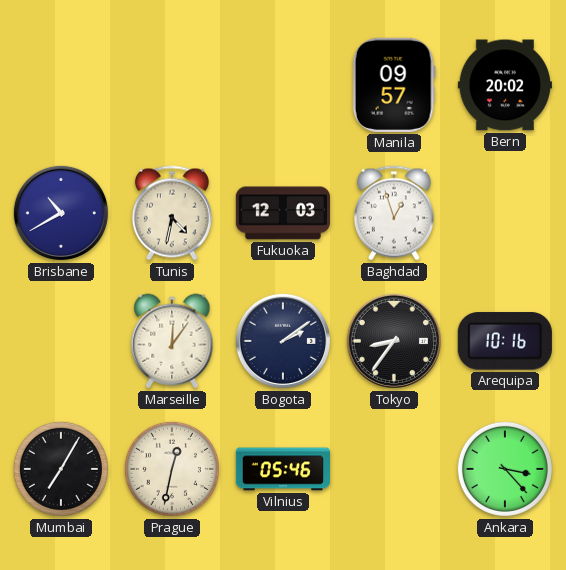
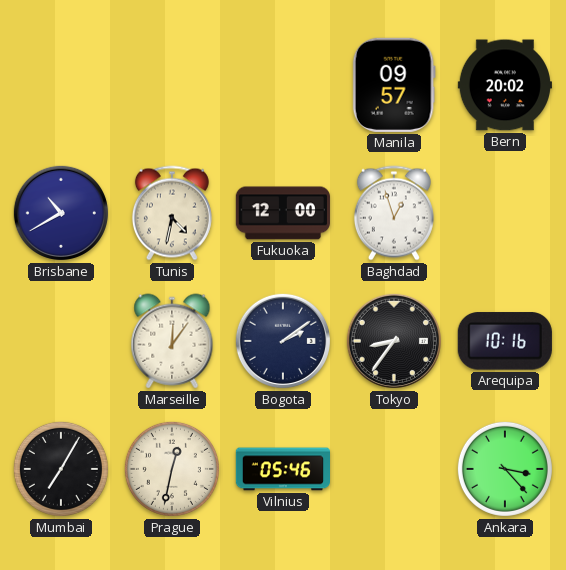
Fukuoka: 12:03 -> 12:00
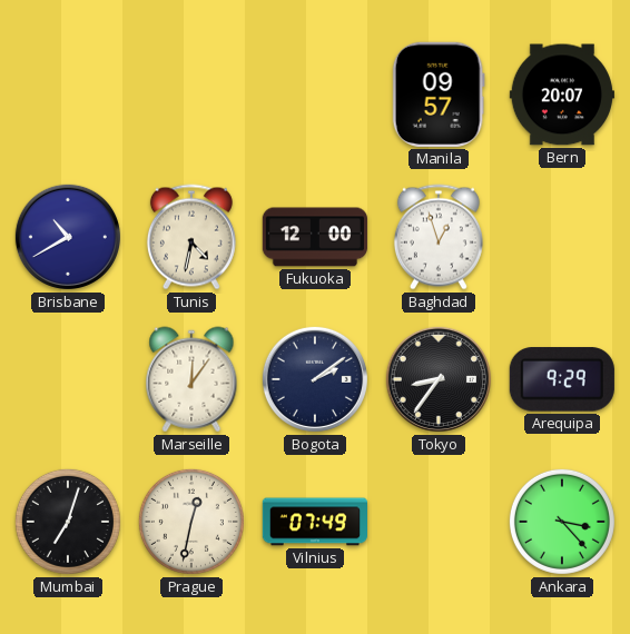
Bern: 20:02 -> 20:07
Arequipa: 10:16 -> 9:29
Mumbai: 7:05 -> 7:03
Vilnius: 05:46 -> 07:49
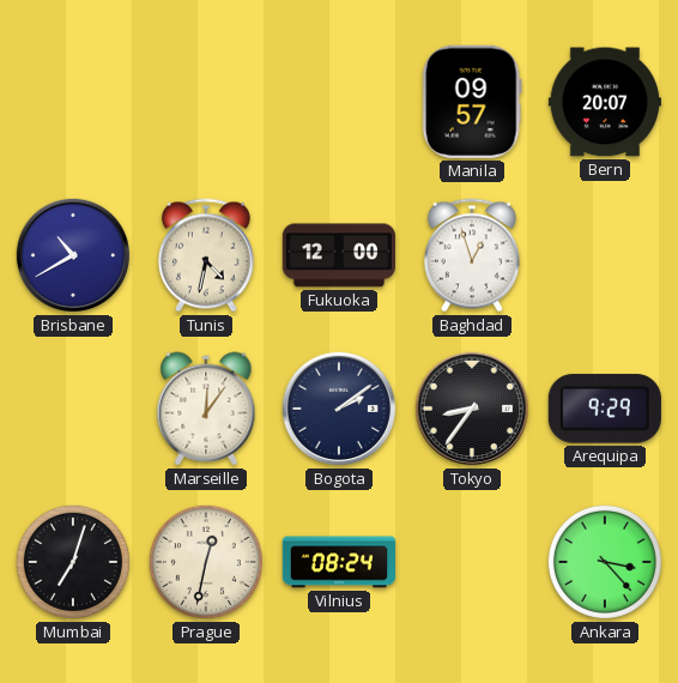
Vilnius: 07:49 -> 08:24
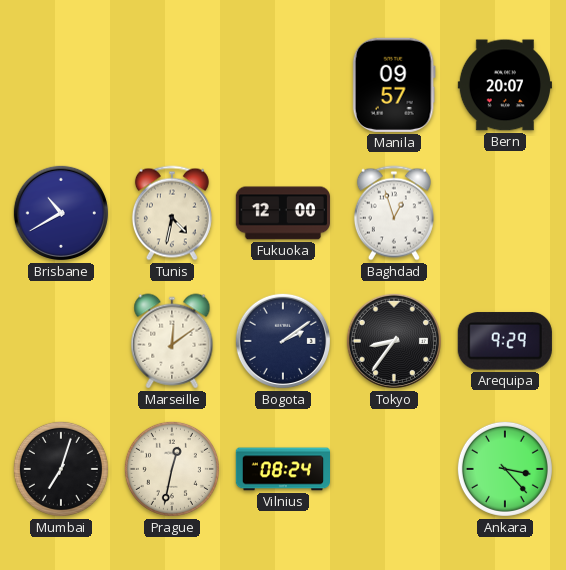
Marseille: 12:06 -> 12:09
